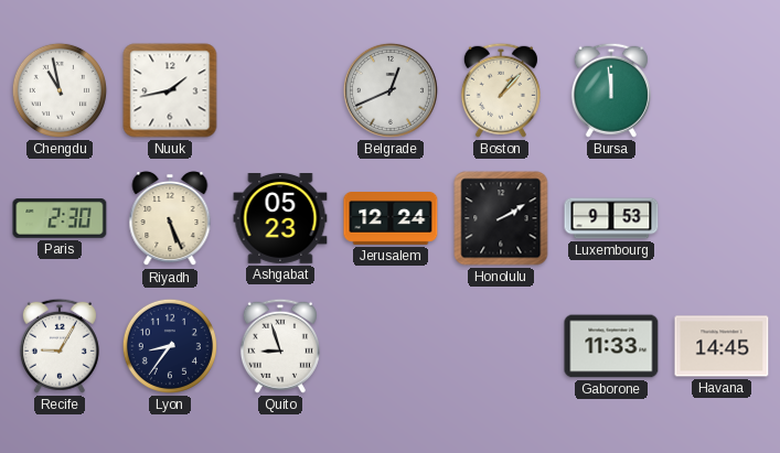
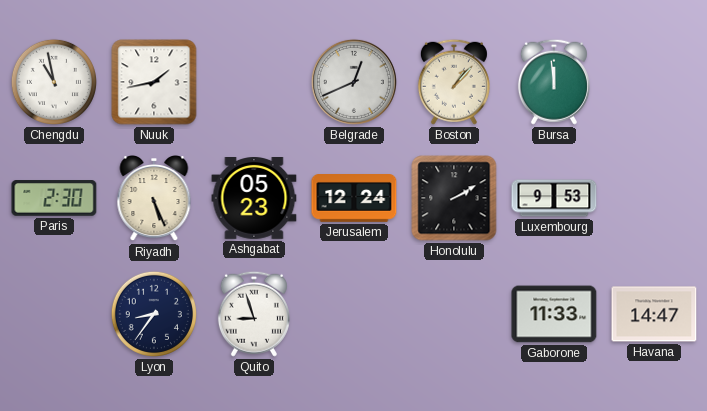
Recife: 9:05 -> none
Havana: 14:45 -> 14:47
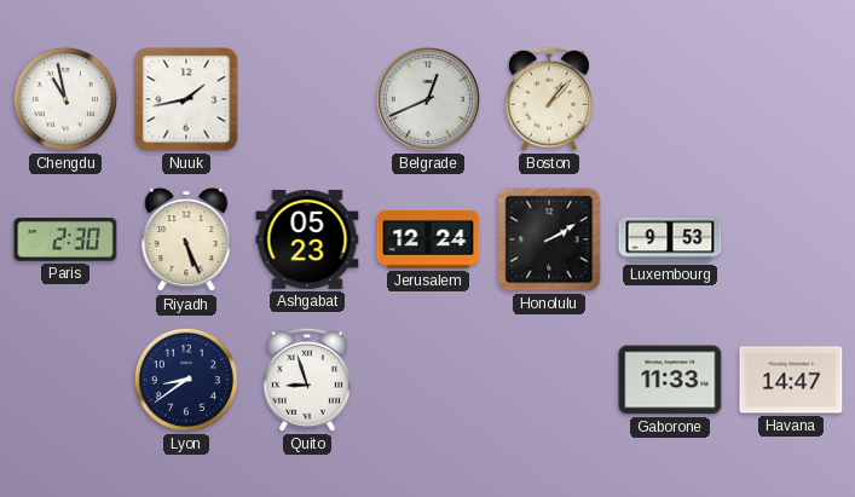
Bursa: 11:59 -> none
Lyon: 8:36 -> 8:39
